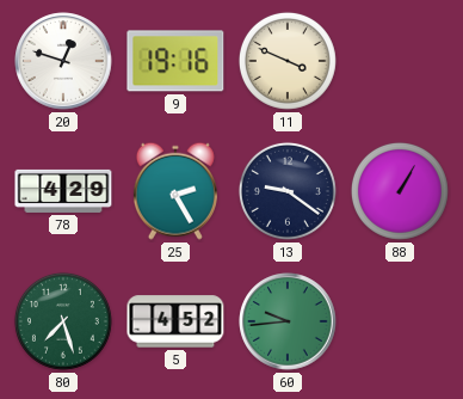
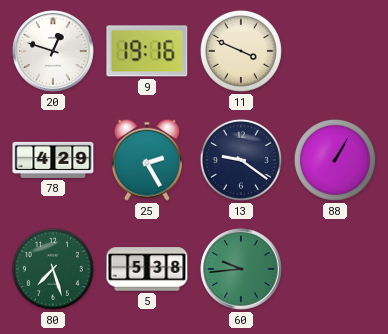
5: 4:52 -> 5:38
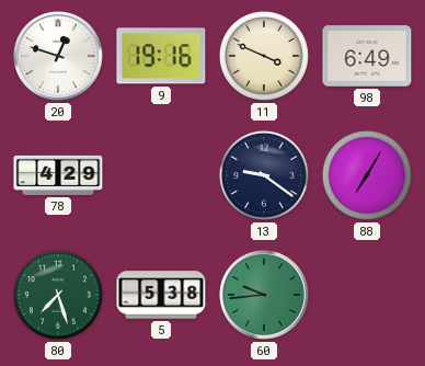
98: none -> 6:49
25: 2:25 -> none
88: 1:05 -> 7:05
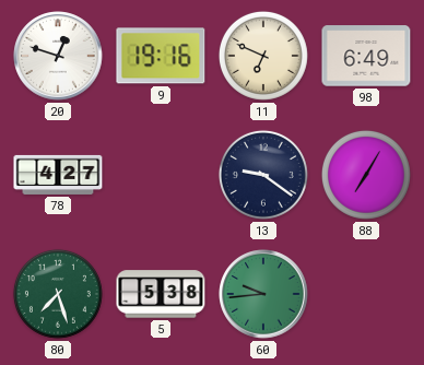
11: 3:49 -> 6:49
78: 4:29 -> 4:27
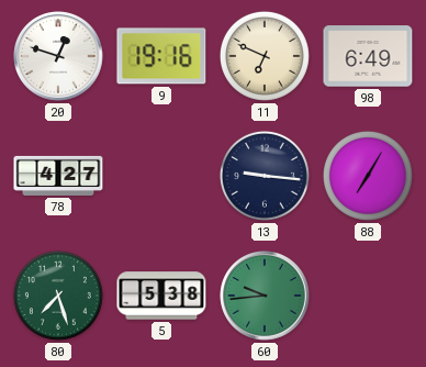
13: 9:21 -> 9:16
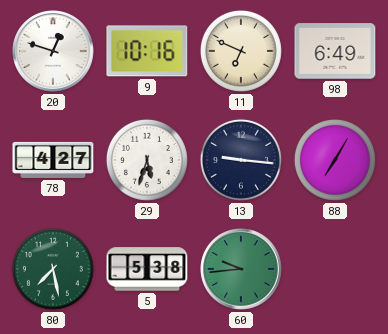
9: 19:16 -> 10:16
29: none -> 5:33
80: 7:27 -> 7:28
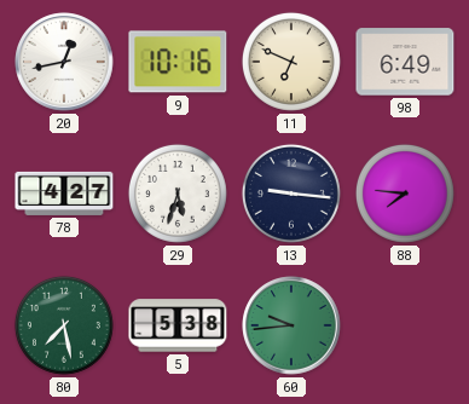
20: 12:48 -> 12:43
88: 7:05 -> 7:46
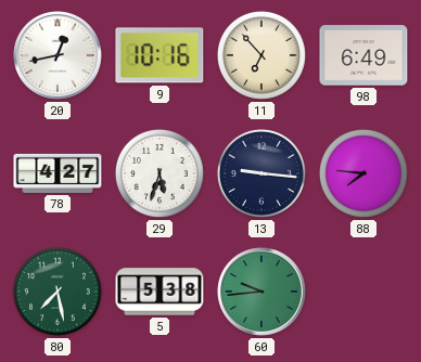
11: 6:49 -> 6:53
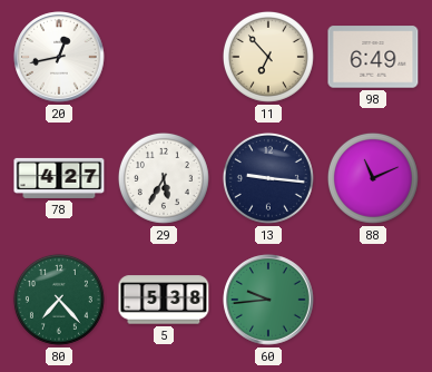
9: 10:16 -> none
29: 5:33 -> 5:35
88: 7:46 -> 11:11
80: 7:28 -> 7:23
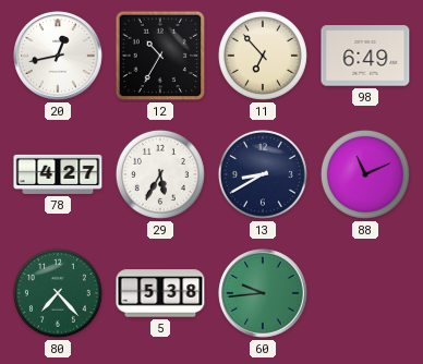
12: none -> 10:35
13: 9:16 -> 8:40
